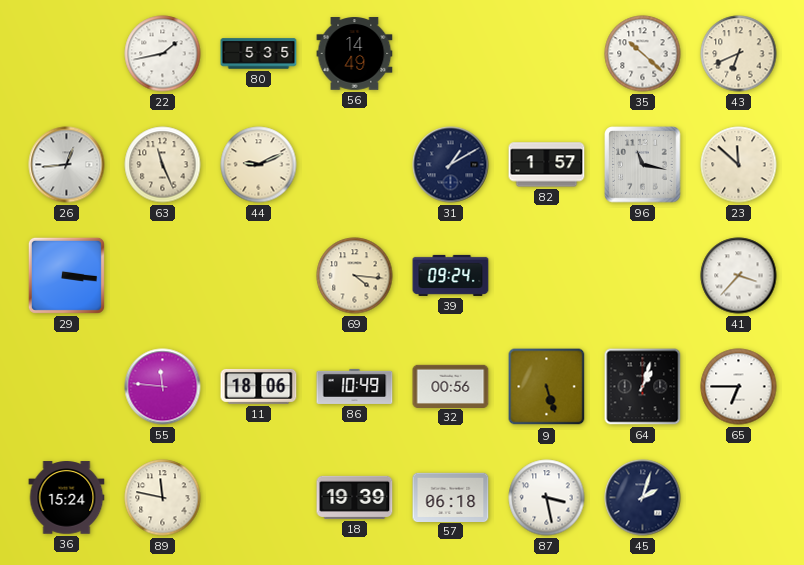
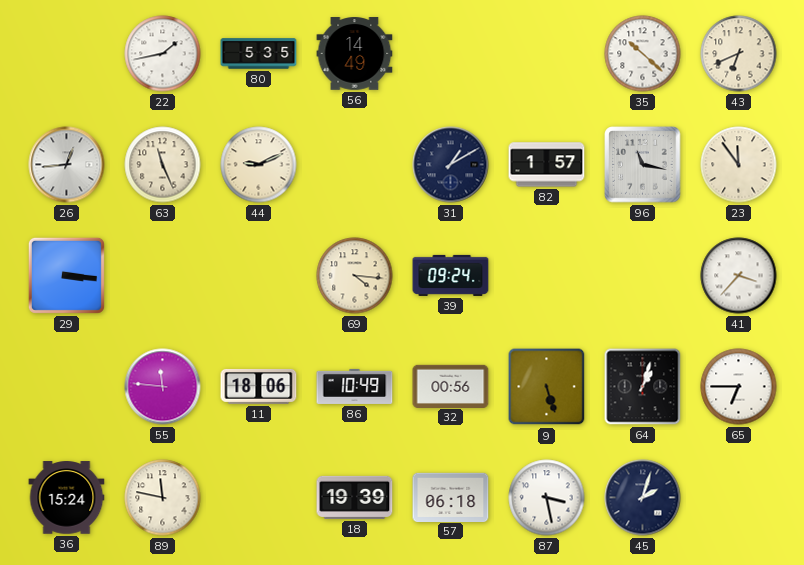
23: 11:52 -> 11:54
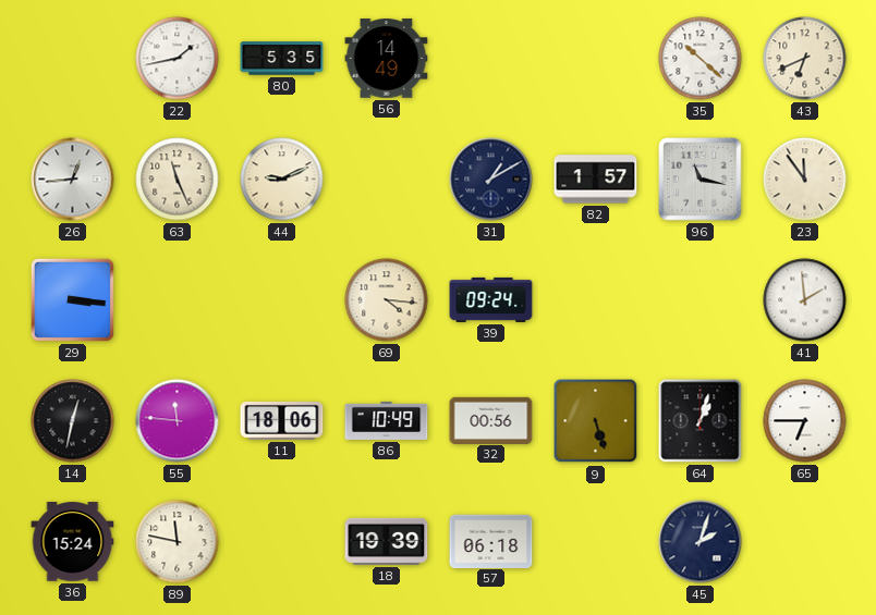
41: 3:37 -> 1:59
14: none -> 12:32
87: 3:28 -> none
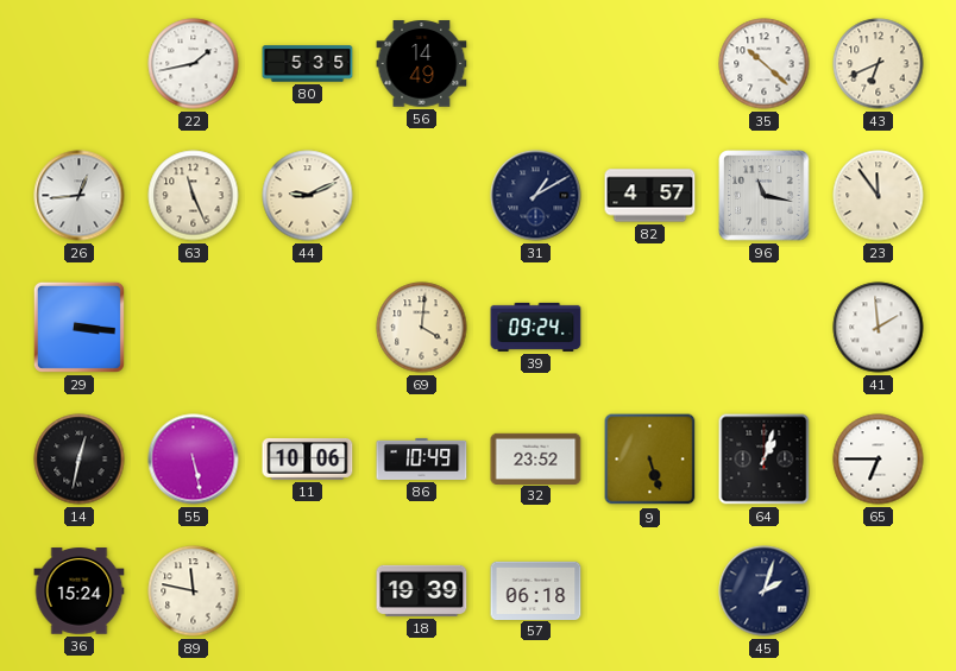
82: 1:57 -> 4:57
69: 4:16 -> 4:01
55: 11:46 -> 5:28
11: 18:06 -> 10:06
32: 00:56 -> 23:52
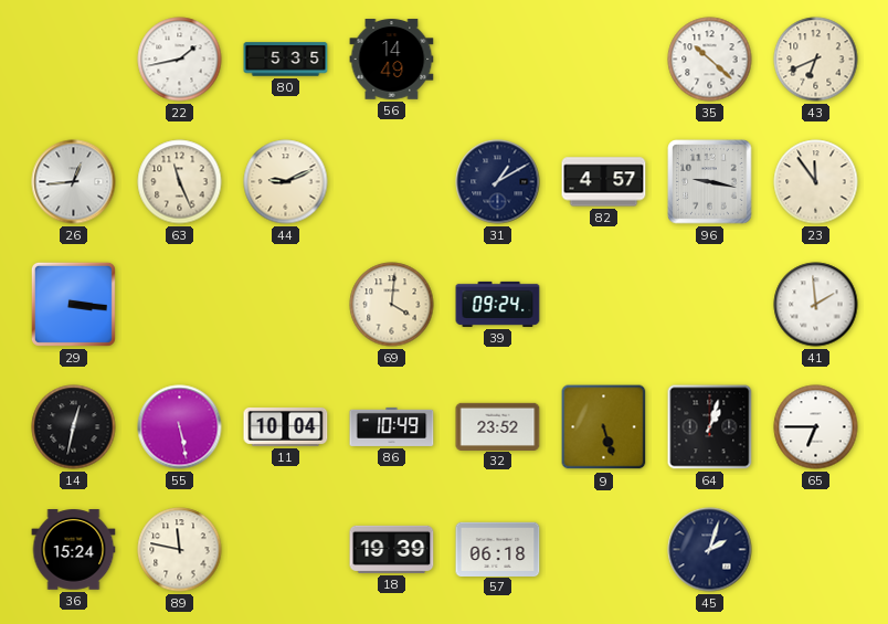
96: 11:17 -> 9:17
11: 10:06 -> 10:04
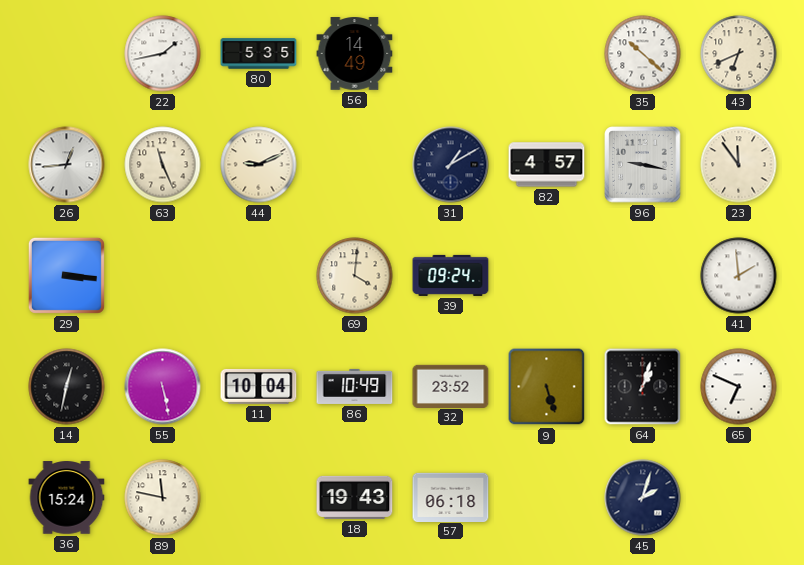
65: 6:45 -> 6:49
18: 19:39 -> 19:43
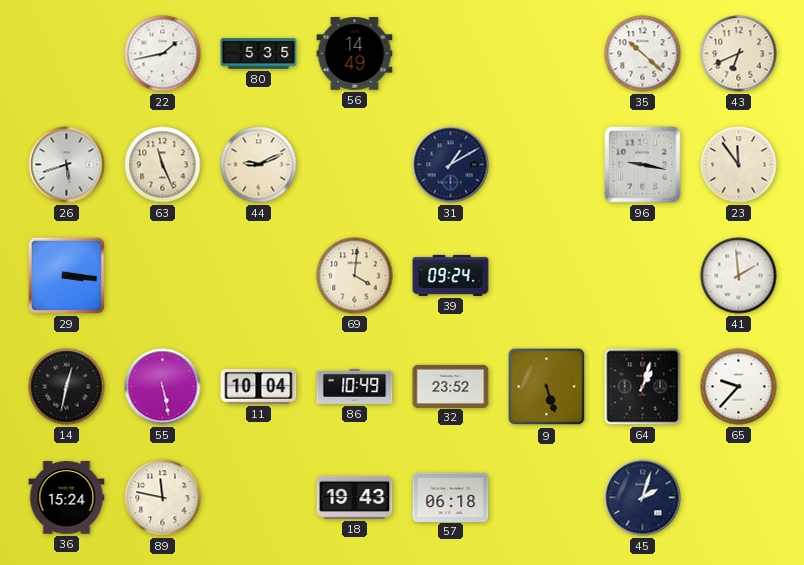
26: 12:44 -> 5:42
82: 4:57 -> none
65: 6:49 -> 9:37
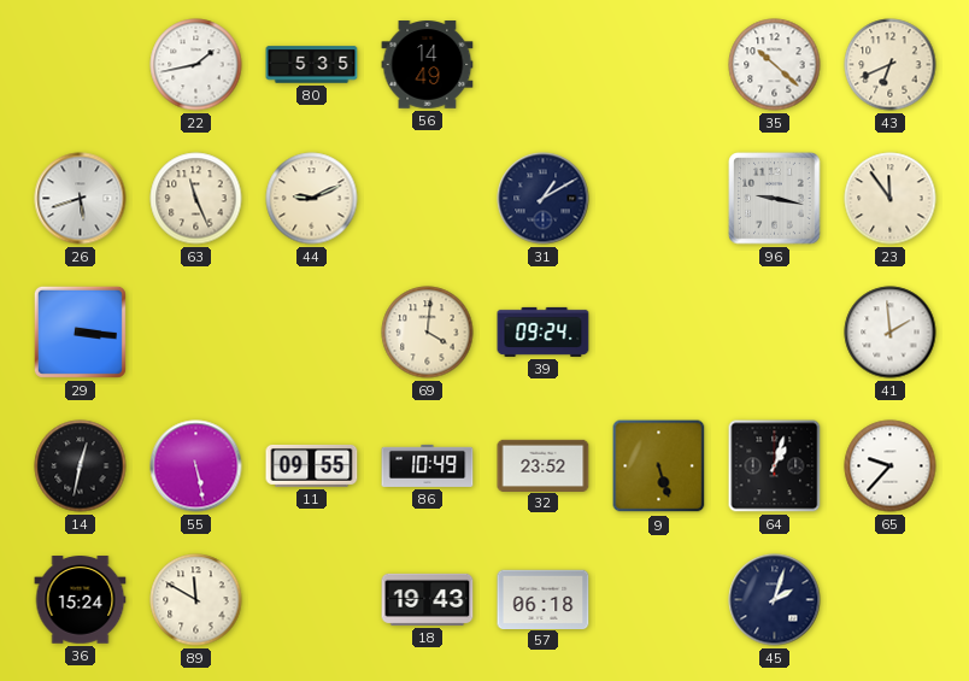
11: 10:04 -> 09:55
89: 11:47 -> 11:50
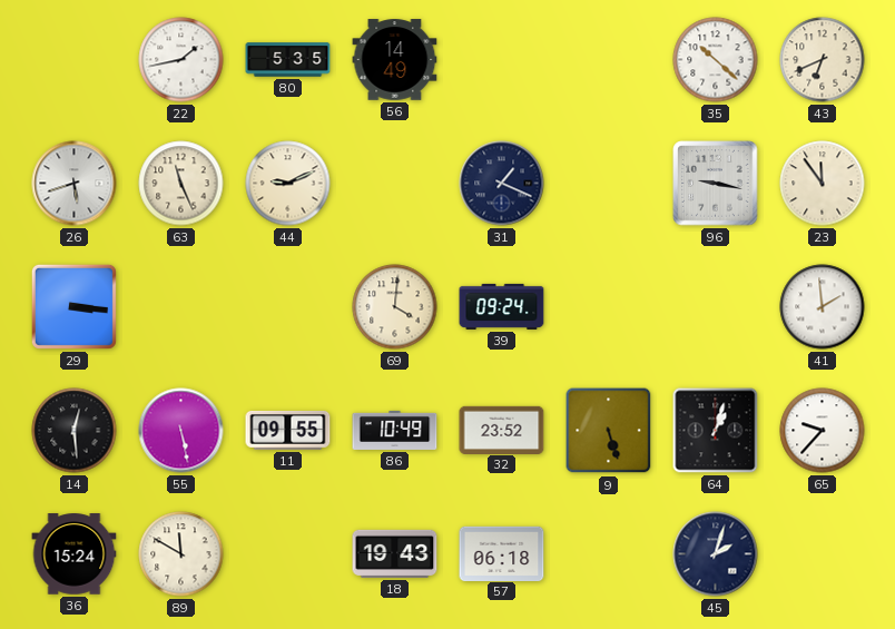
31: 1:10 -> 1:19
14: 12:32 -> 12:29
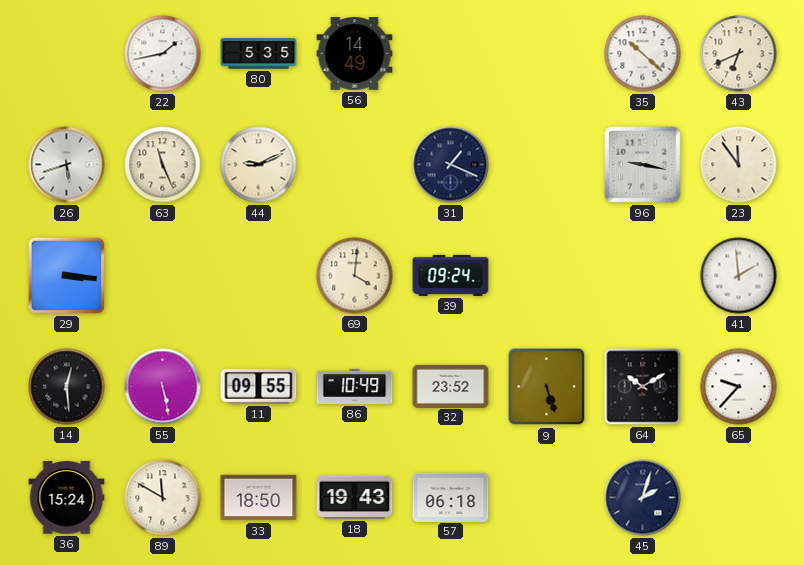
64: 1:03 -> 10:10
33: none -> 18:50
